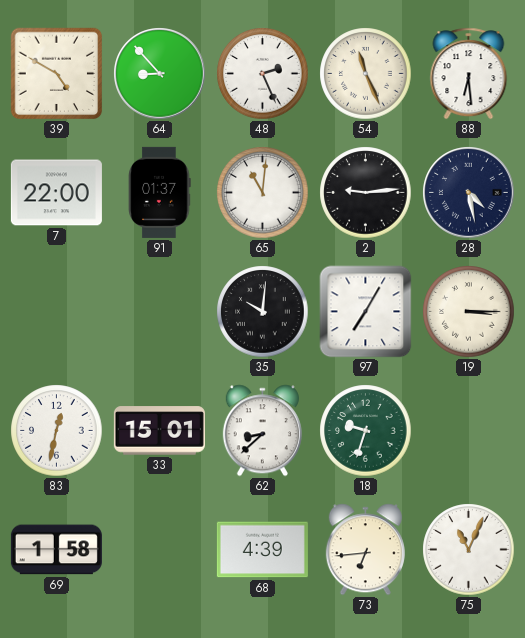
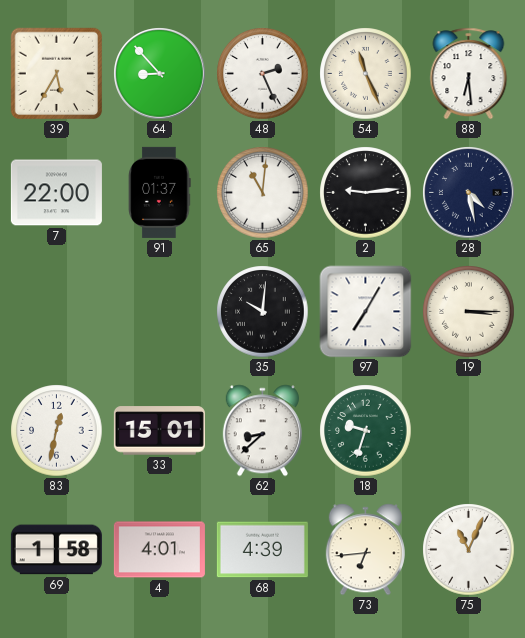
39: 4:50 -> 5:35
4: none -> 4:01
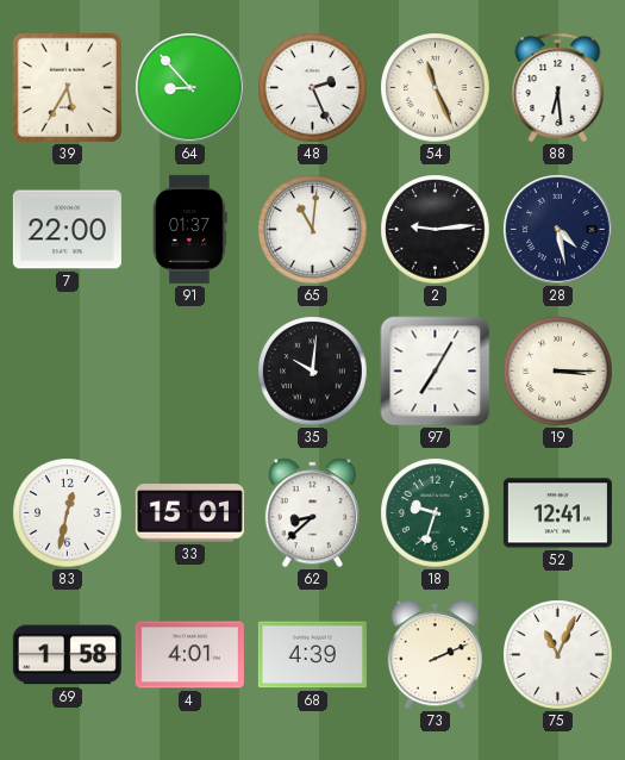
52: none -> 12:41
73: 6:44 -> 2:11
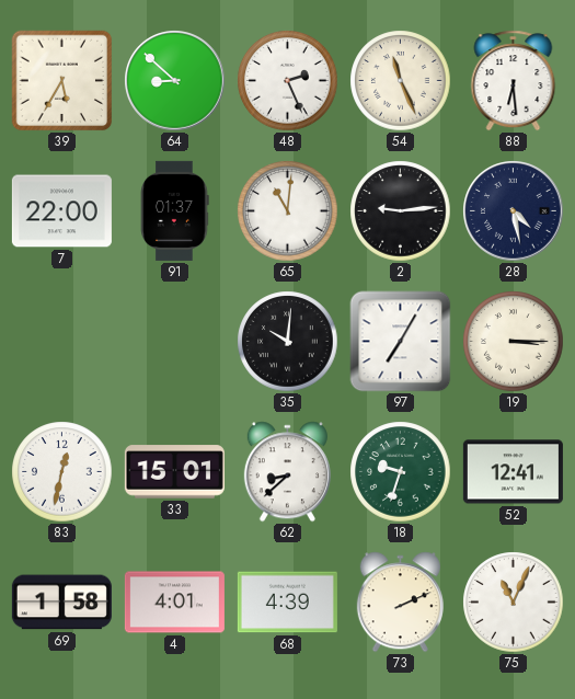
64: 8:53 -> 8:52
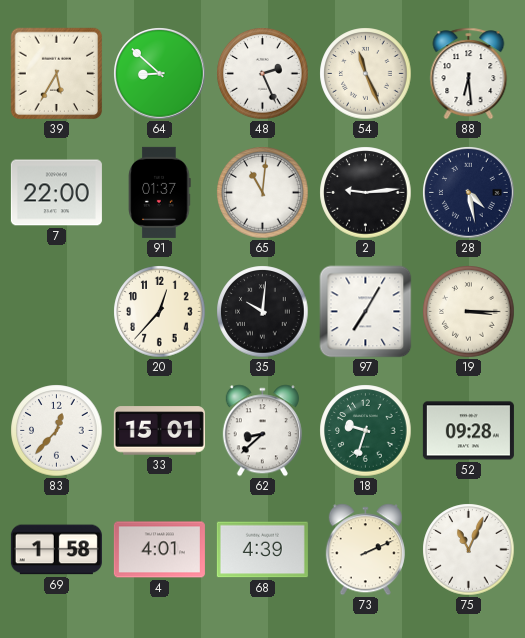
20: none -> 12:37
83: 12:32 -> 12:37
52: 12:41 -> 09:28
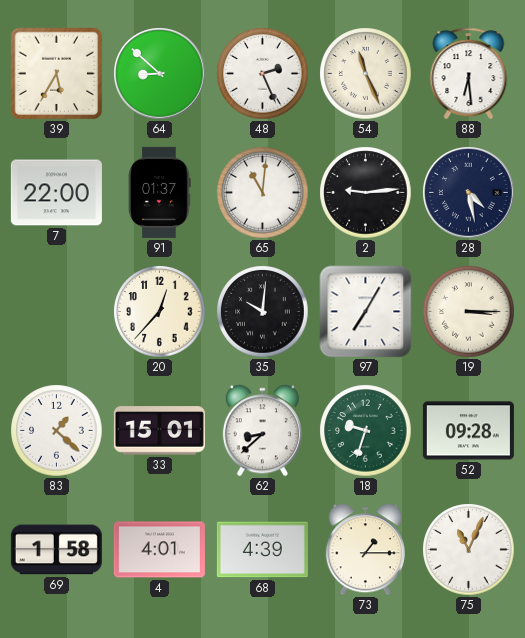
83: 12:37 -> 1:22
73: 2:11 -> 1:15
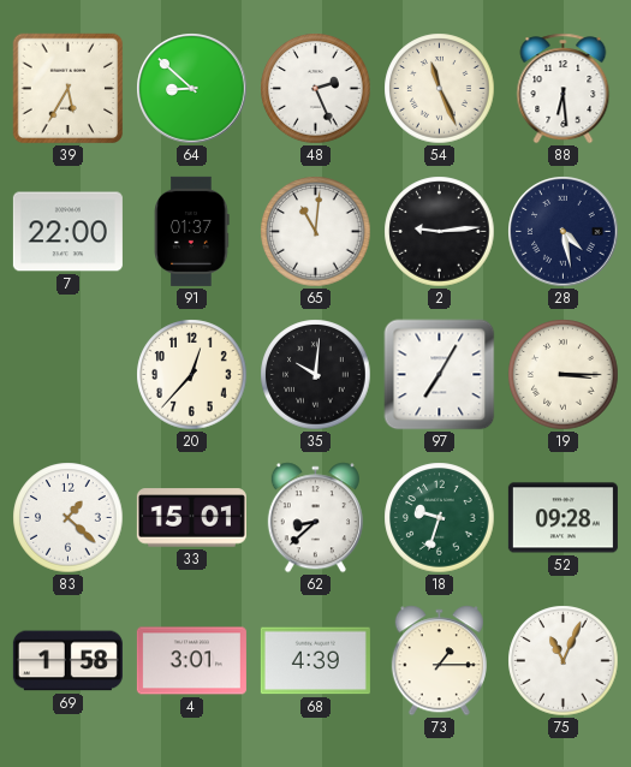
4: 4:01 -> 3:01
